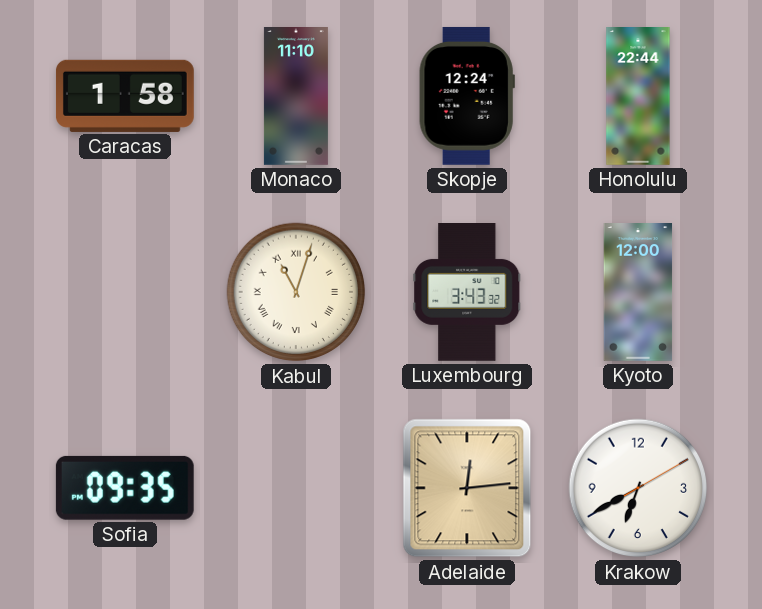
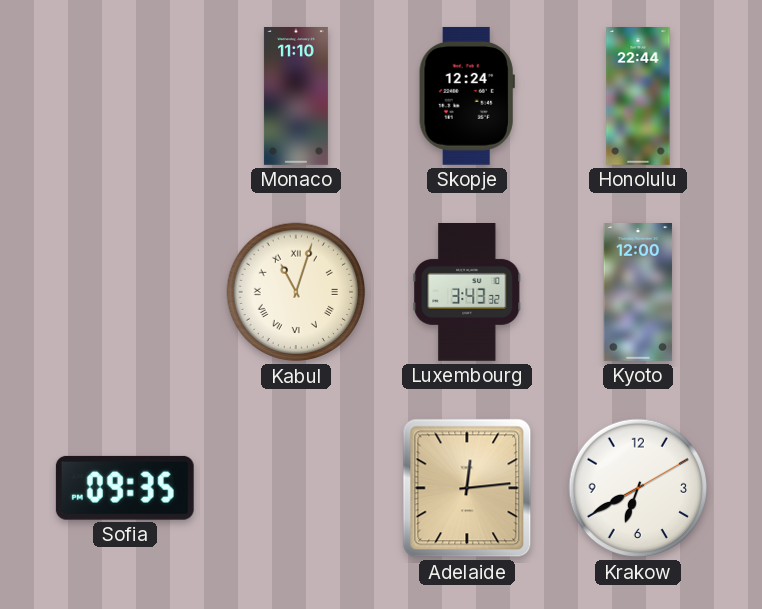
Caracas: 1:58 -> none
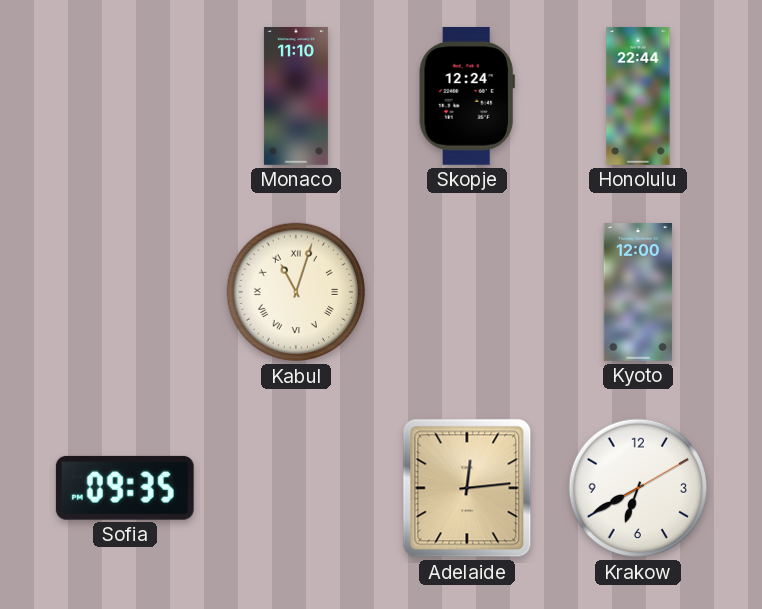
Luxembourg: 3:43 -> none
